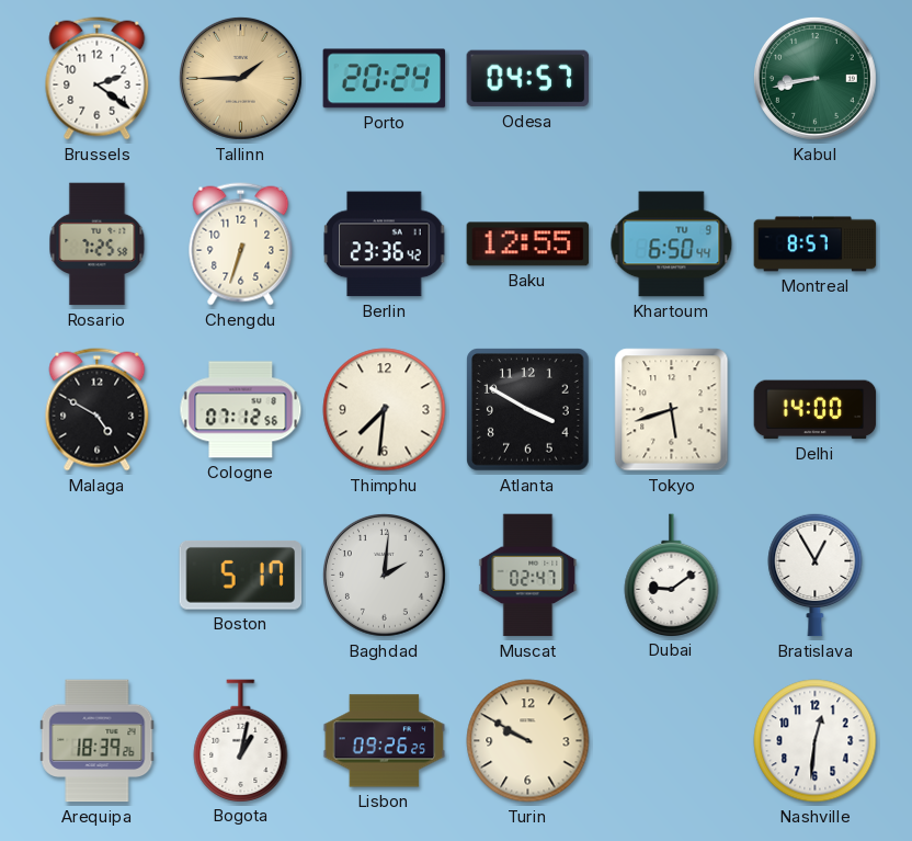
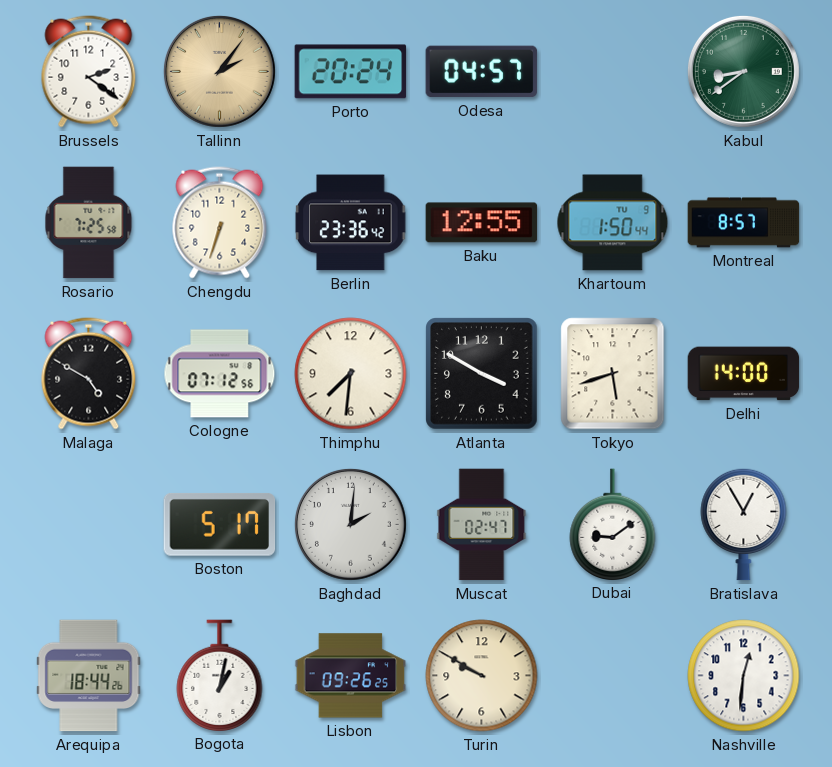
Tallinn: 1:45 -> 2:06
Kabul: 8:43 -> 8:39
Khartoum: 6:50 -> 1:50
Arequipa: 18:39 -> 18:44
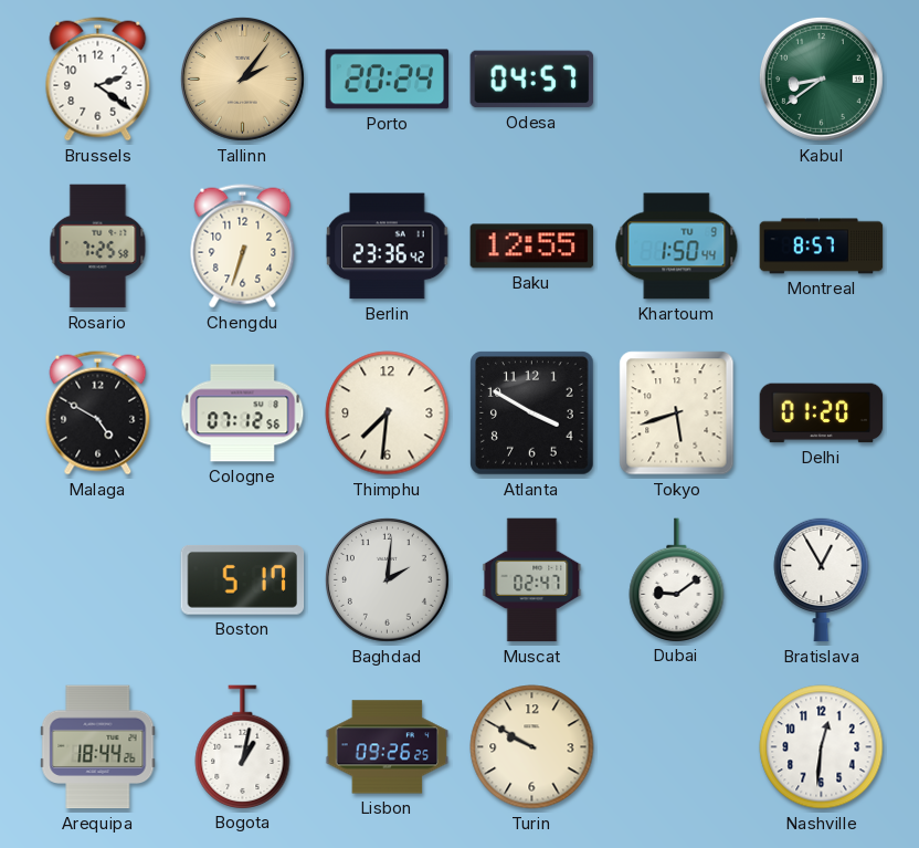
Delhi: 14:00 -> 01:20
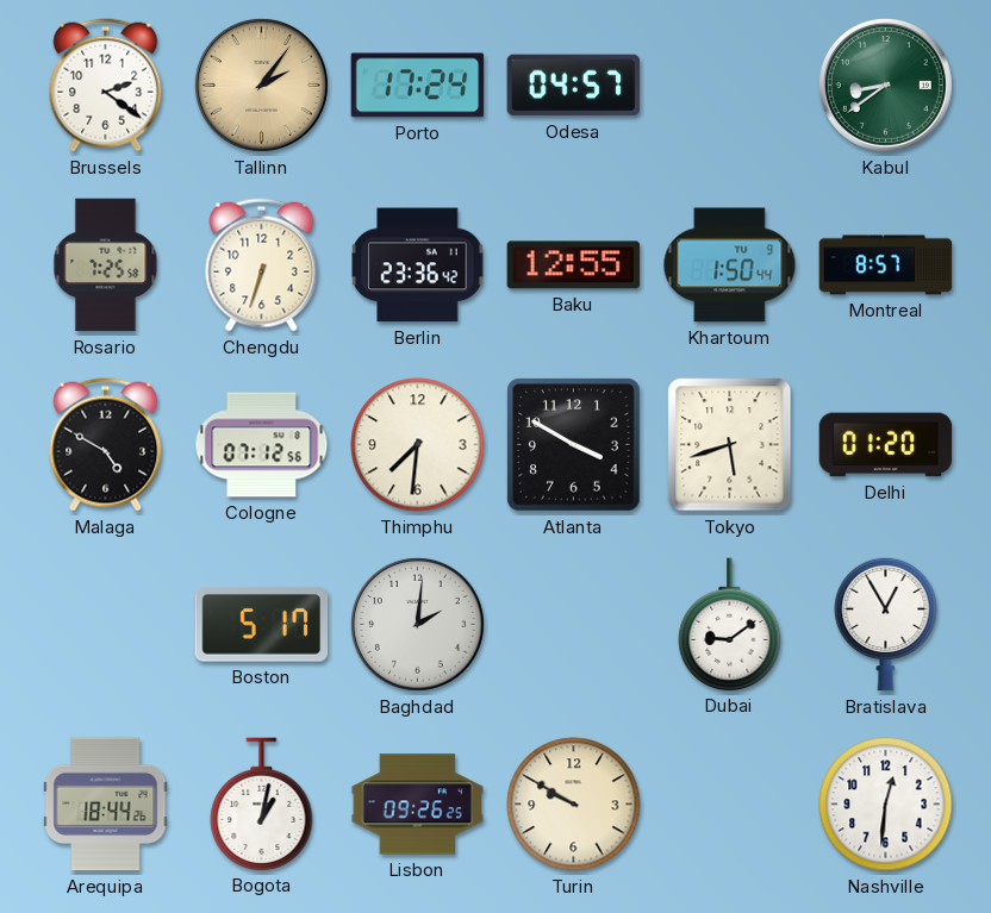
Porto: 20:24 -> 17:24
Muscat: 02:47 -> none
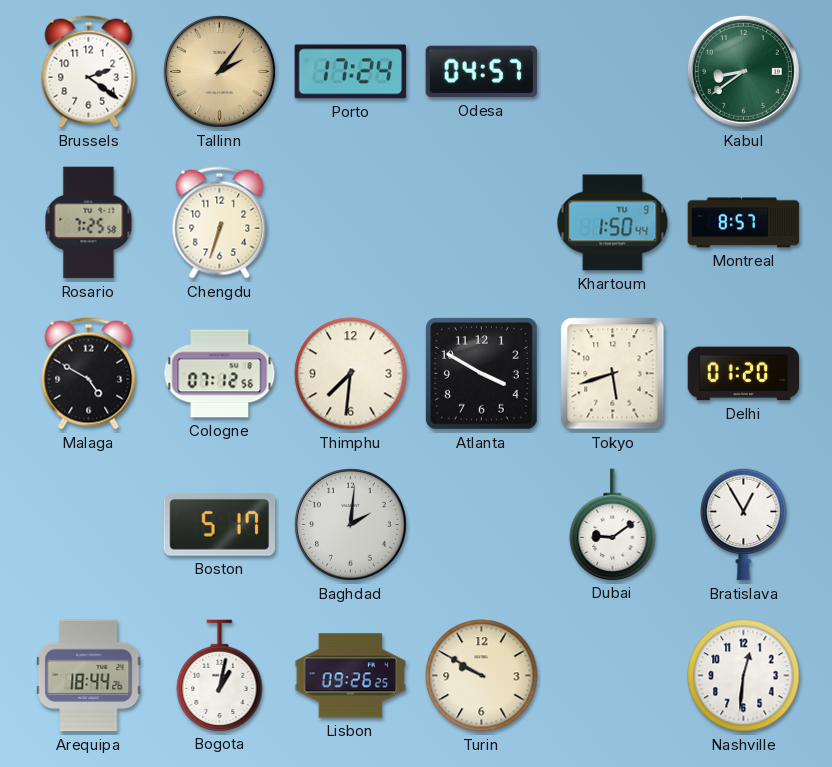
Berlin: 23:36 -> none
Baku: 12:55 -> none
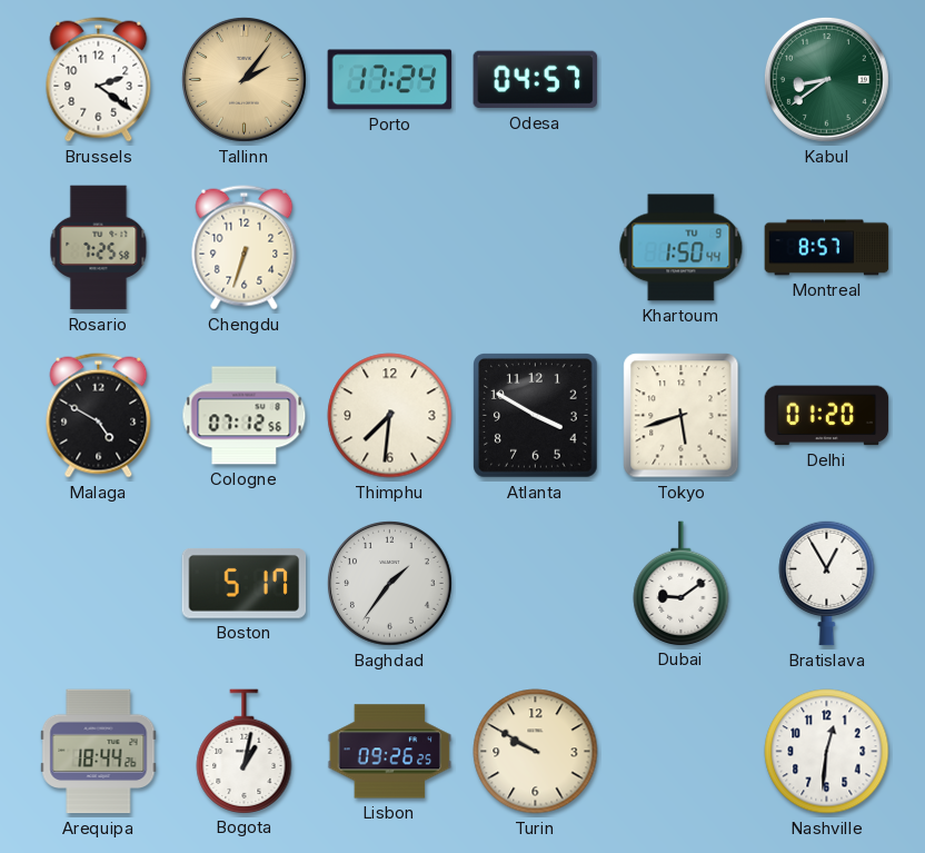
Baghdad: 2:01 -> 1:36
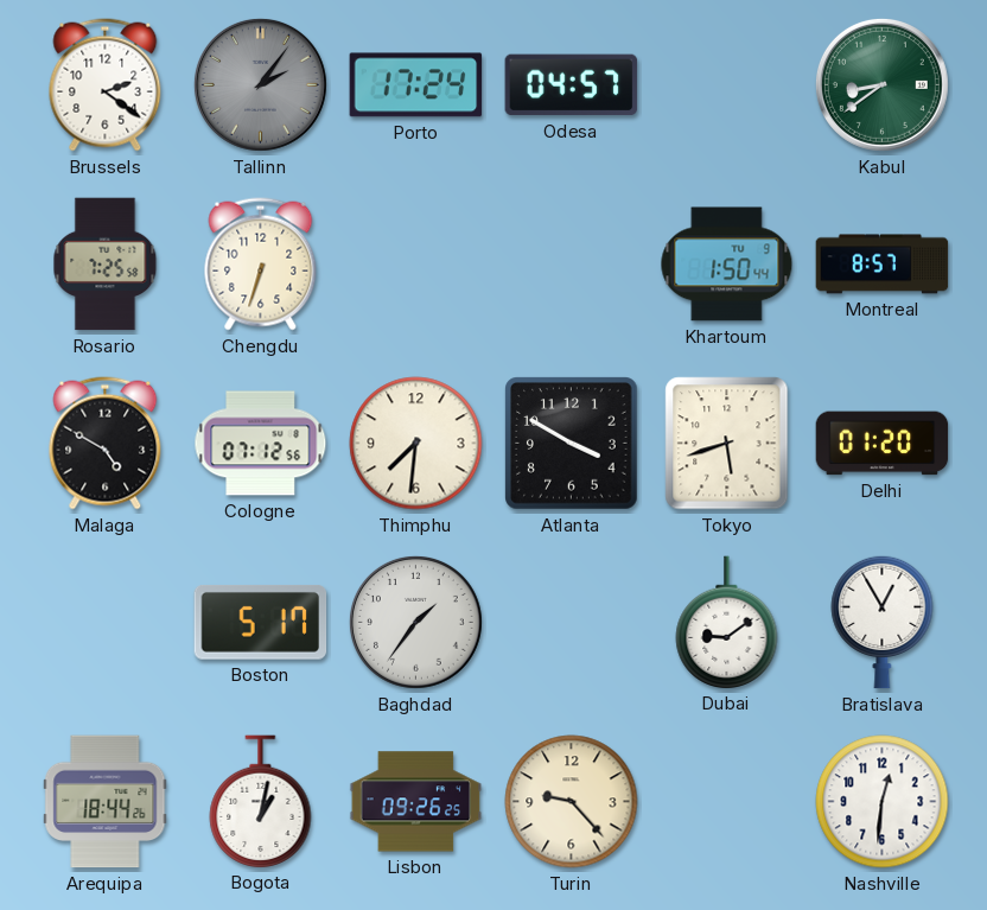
Tallinn dial: champagne -> grey
Turin: 9:50 -> 9:23
